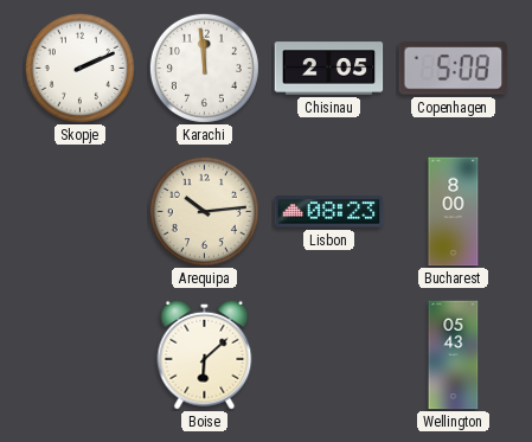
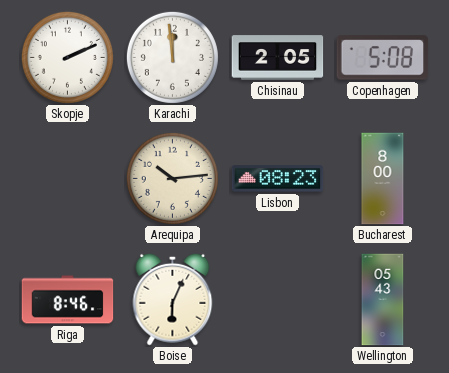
Riga: none -> 8:46
Boise: 6:08 -> 6:04
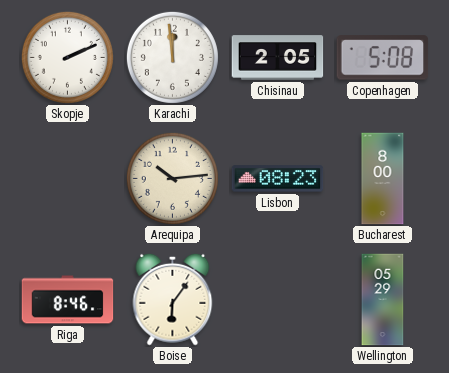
Boise: 6:04 -> 6:06
Wellington: 05:43 -> 05:29
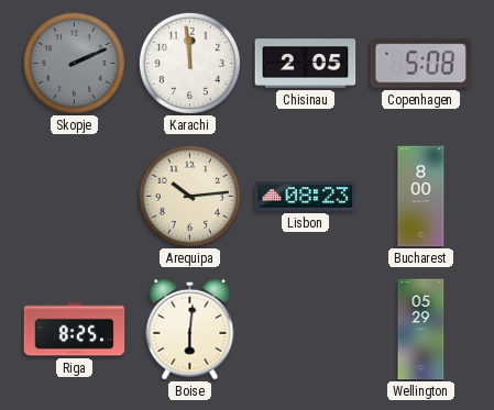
Skopje dial: white -> grey
Riga: 8:46 -> 8:25
Boise: 6:06 -> 6:01
